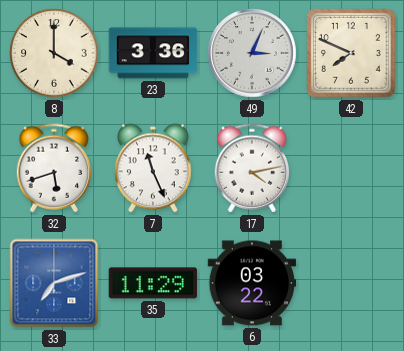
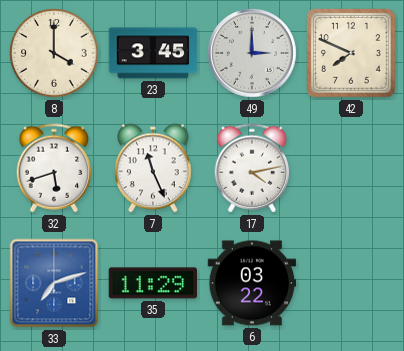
23: 3:36 -> 3:45
49: 3:04 -> 3:00
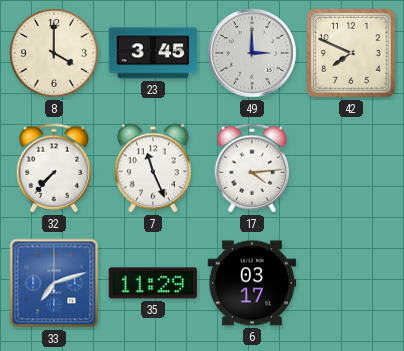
32: 5:42 -> 7:37
17: 4:13 -> 4:14
6: 03:22 -> 03:17
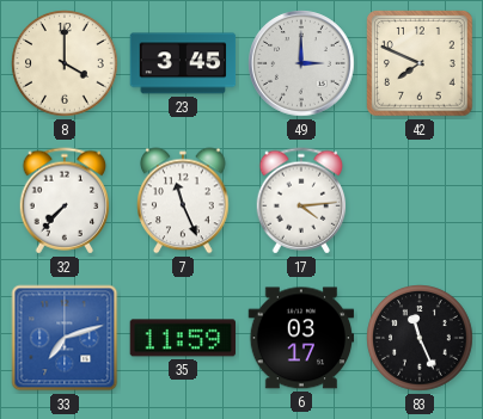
35: 11:29 -> 11:59
83: none -> 11:26
